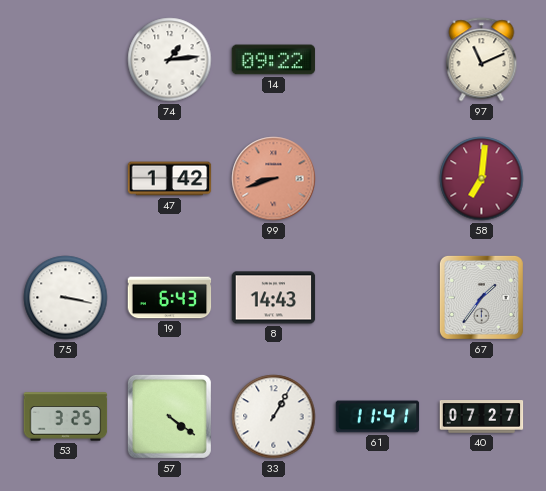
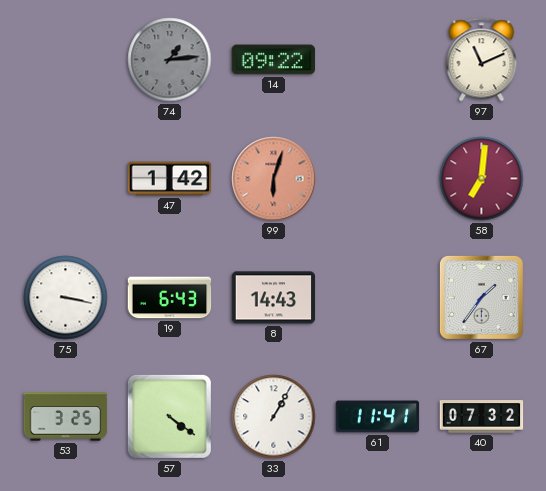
74 dial: white -> grey
99: 8:42 -> 6:03
40: 07:27 -> 07:32
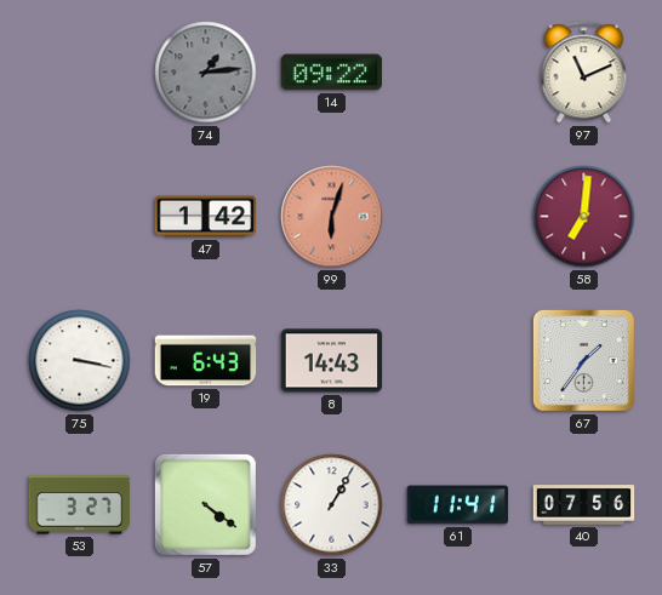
53: 3:25 -> 3:27
40: 07:32 -> 07:56
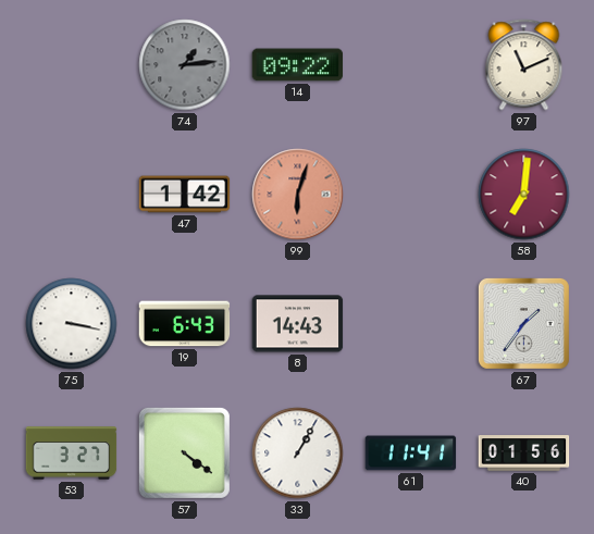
40: 07:56 -> 01:56
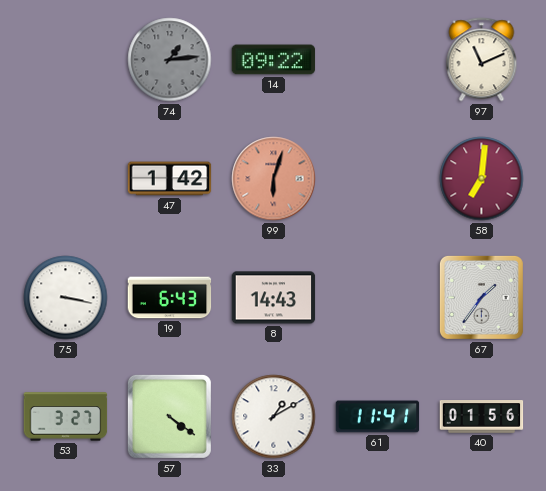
33: 1:05 -> 1:10
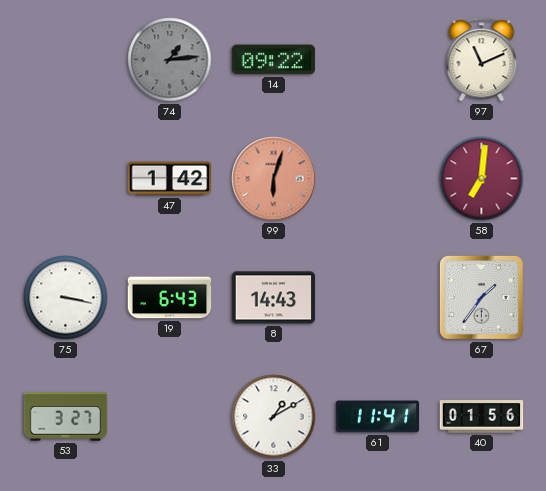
57: 4:21 -> none
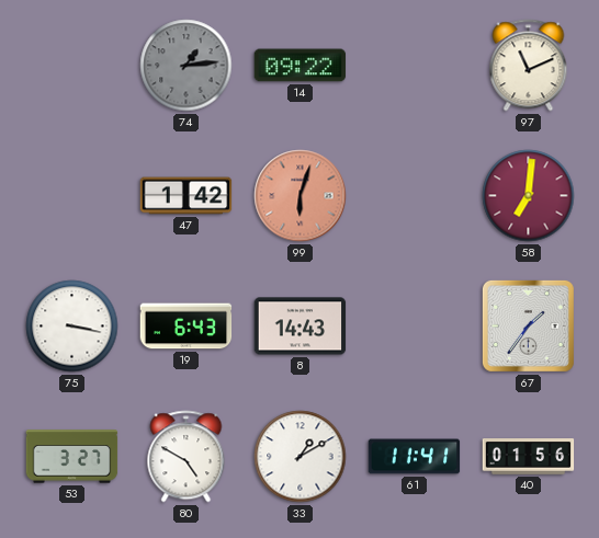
80: none -> 4:50
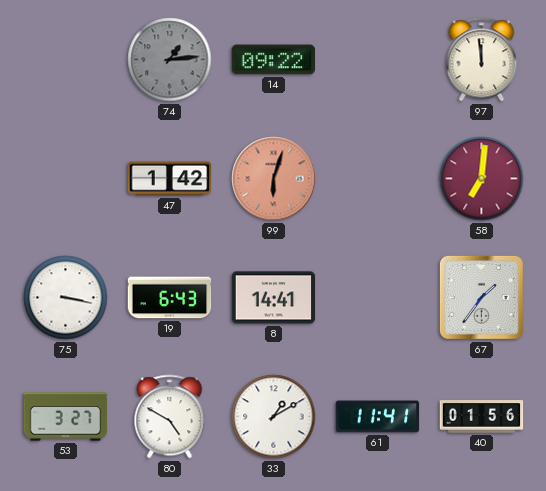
97: 11:11 -> 11:59
8: 14:43 -> 14:41
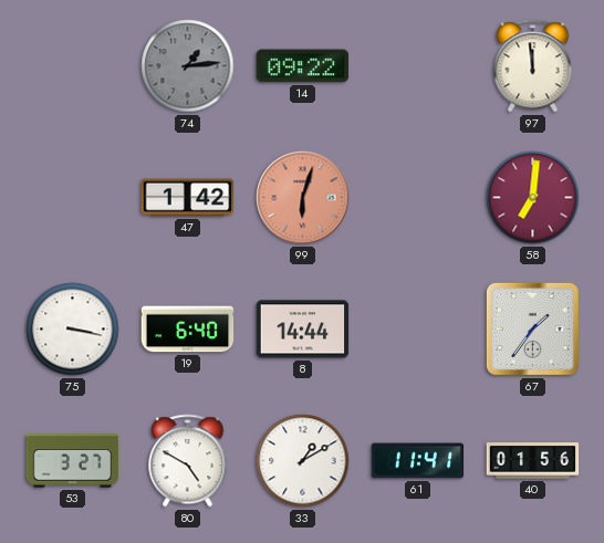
19: 6:43 -> 6:40
8: 14:41 -> 14:44
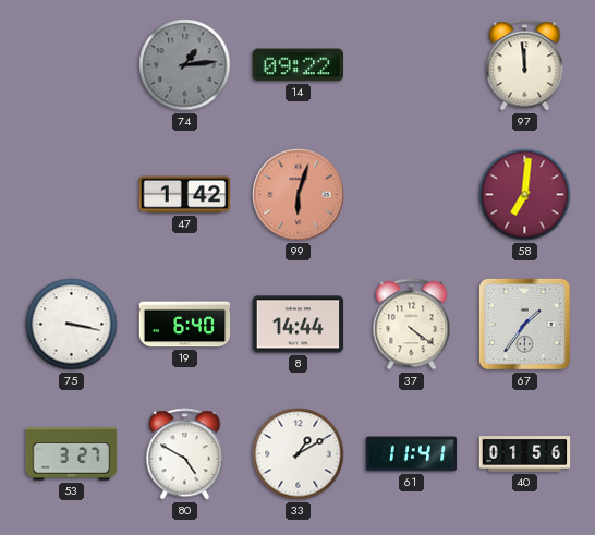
37: none -> 4:21
